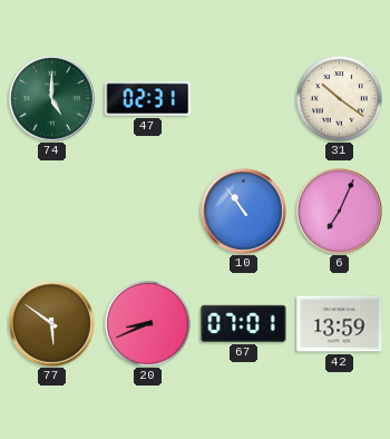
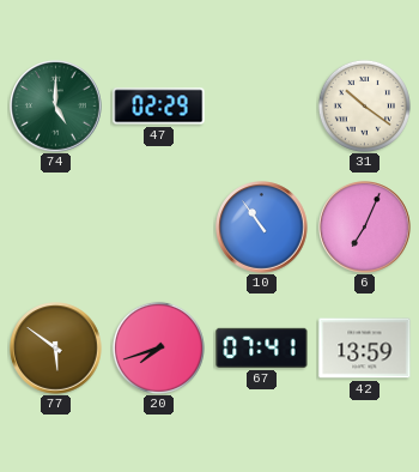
47: 02:31 -> 02:29
20: 8:41 -> 7:42
67: 07:01 -> 07:41
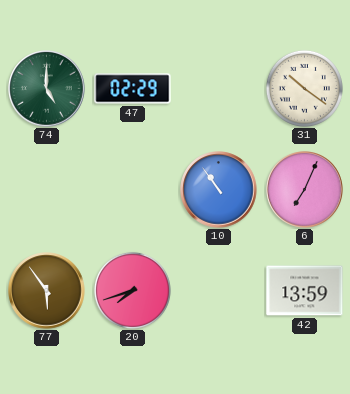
77: 5:51 -> 5:54
67: 07:41 -> none
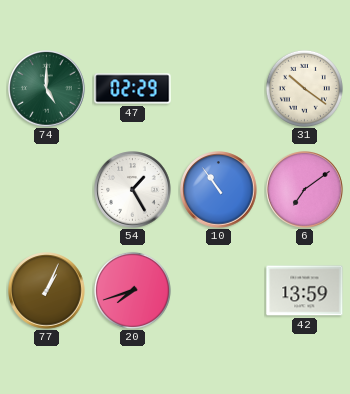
54: none -> 1:25
6: 7:04 -> 7:09
77: 5:54 -> 1:04
